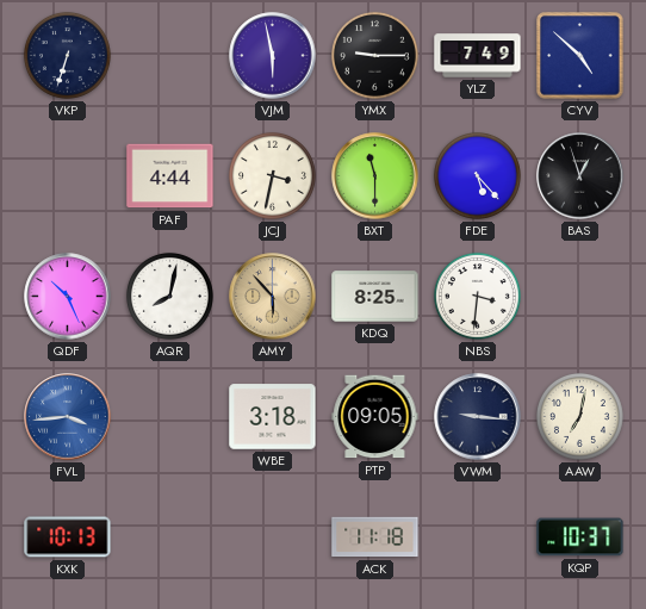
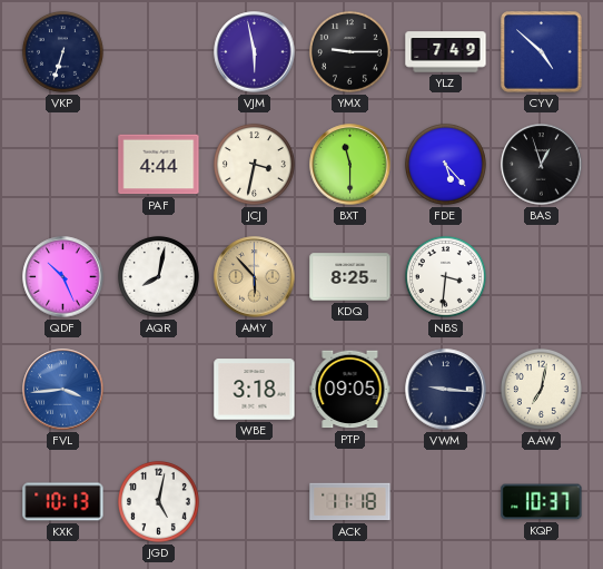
JGD: none -> 5:02
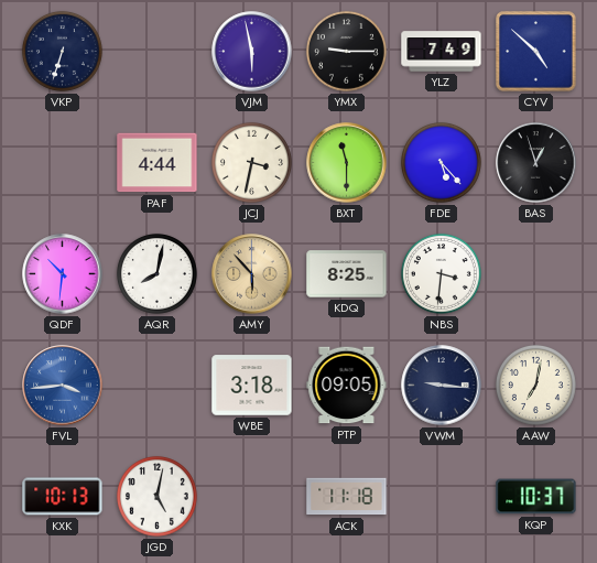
QDF: 10:26 -> 10:31
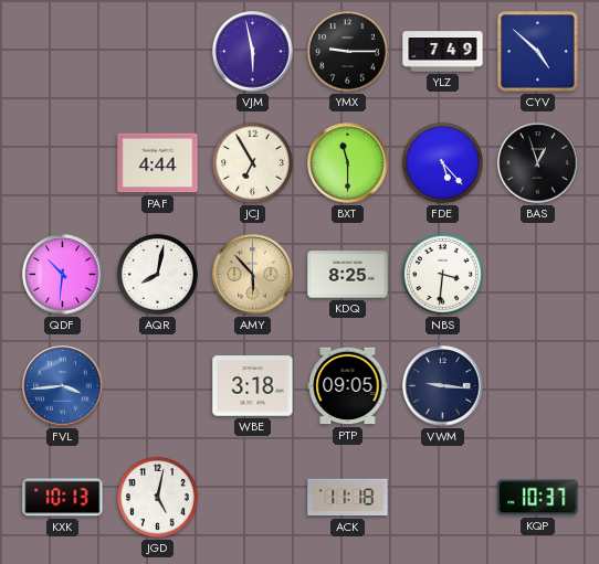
VKP: 6:33 -> none
JCJ: 3:32 -> 6:55
AAW: 7:02 -> none
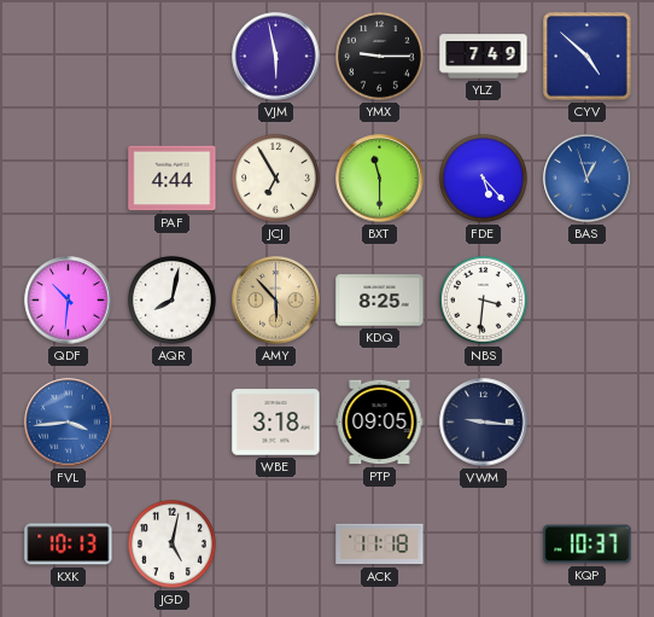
BAS dial: black -> blue
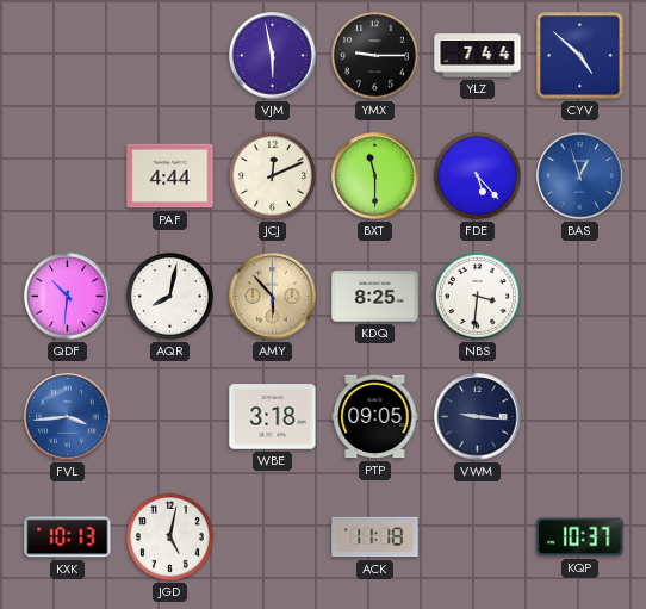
YLZ: 7:49 -> 7:44
JCJ: 6:55 -> 12:11
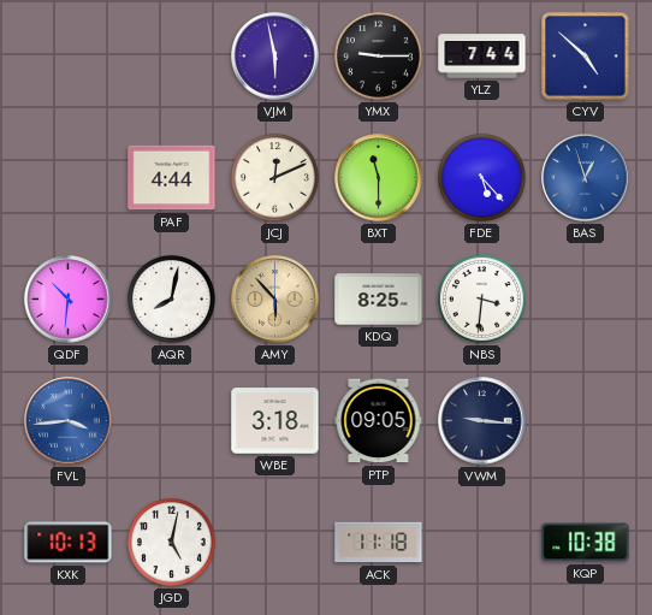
KQP: 10:37 -> 10:38
